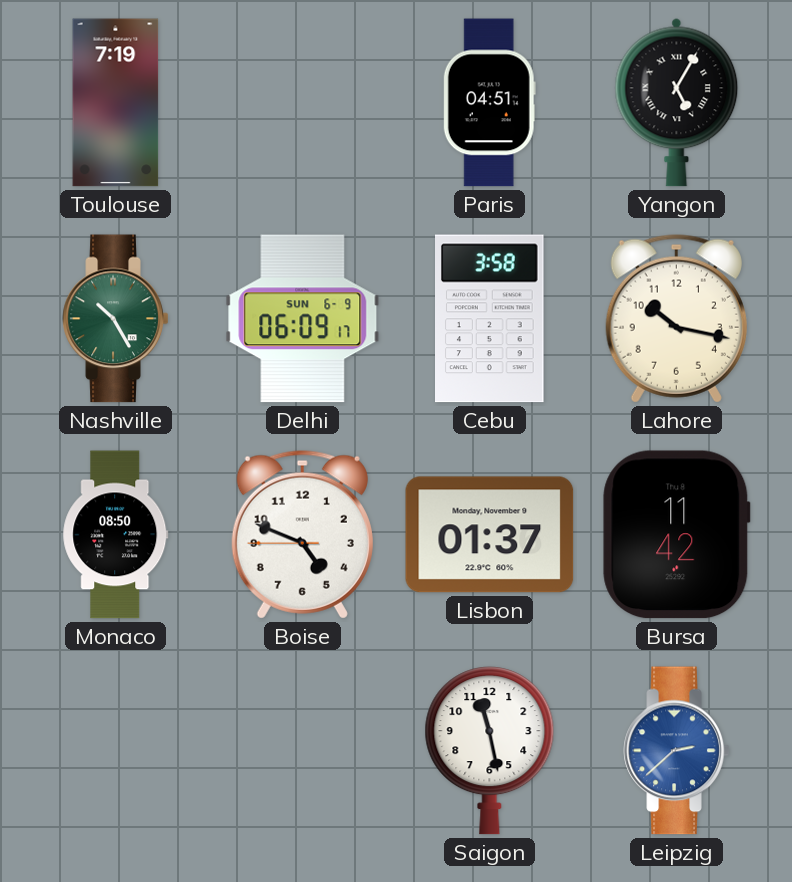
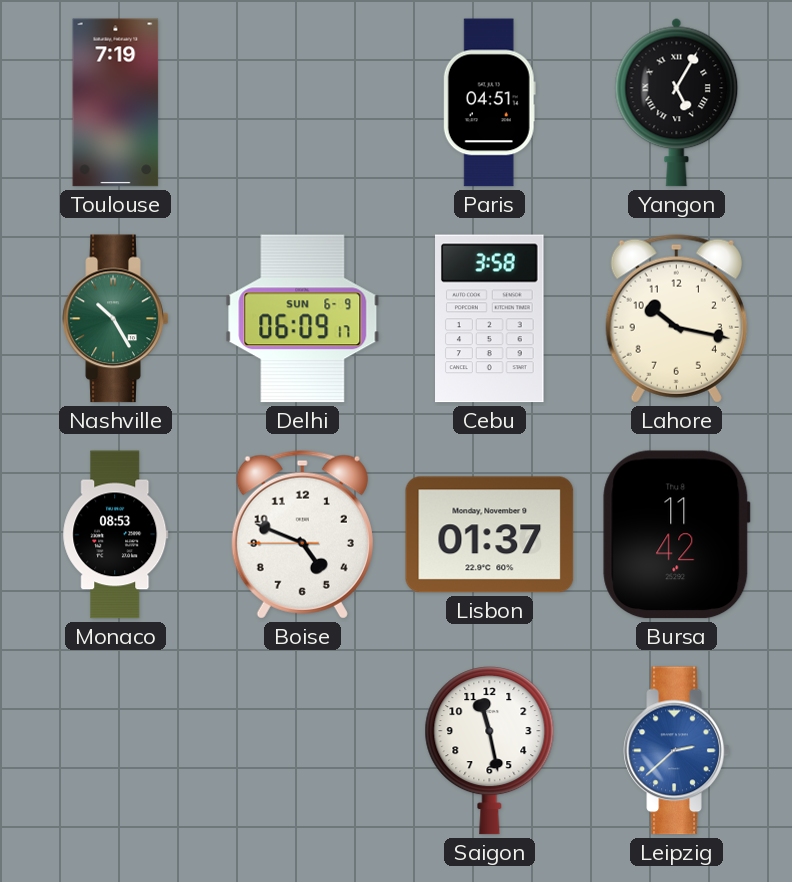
Monaco: 08:50 -> 08:53
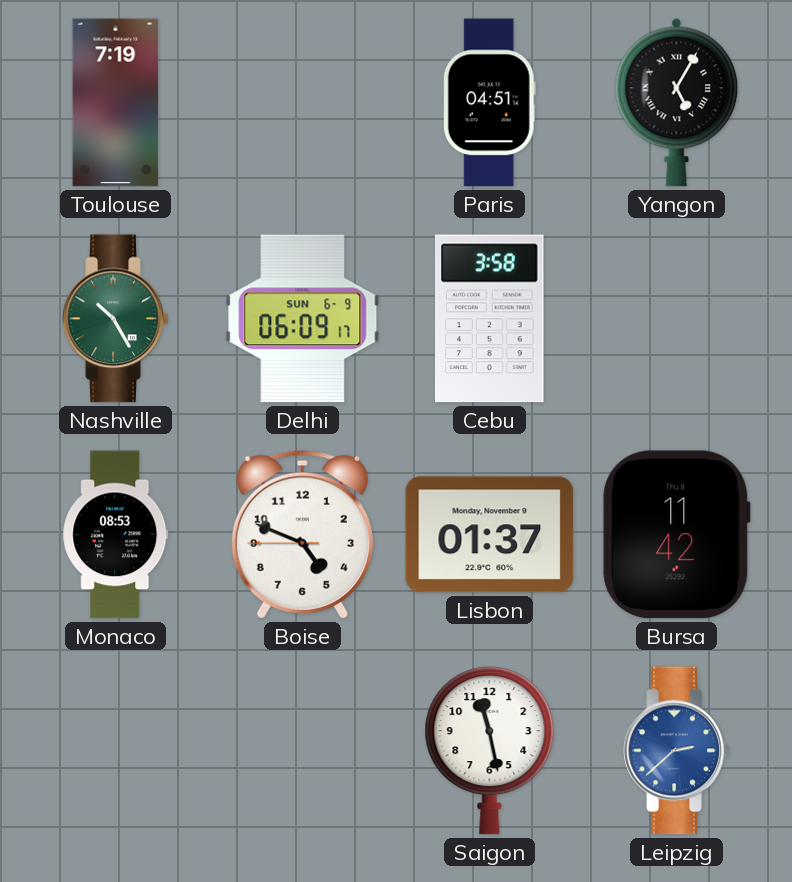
Lahore: 10:17 -> none
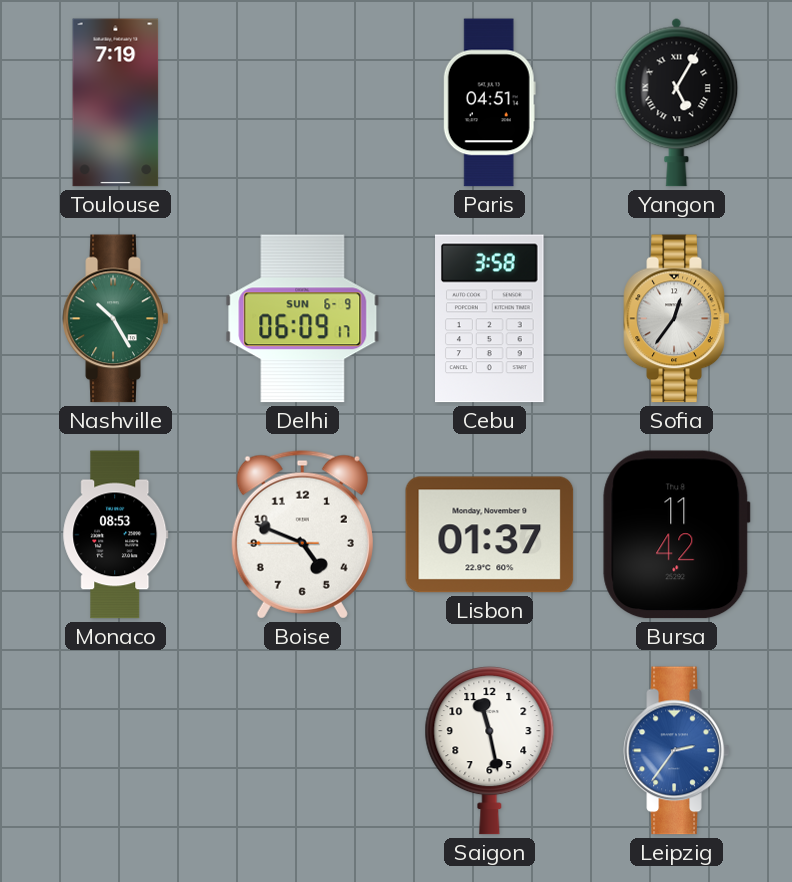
Sofia: none -> 12:36
Leipzig: 2:38 -> 2:36
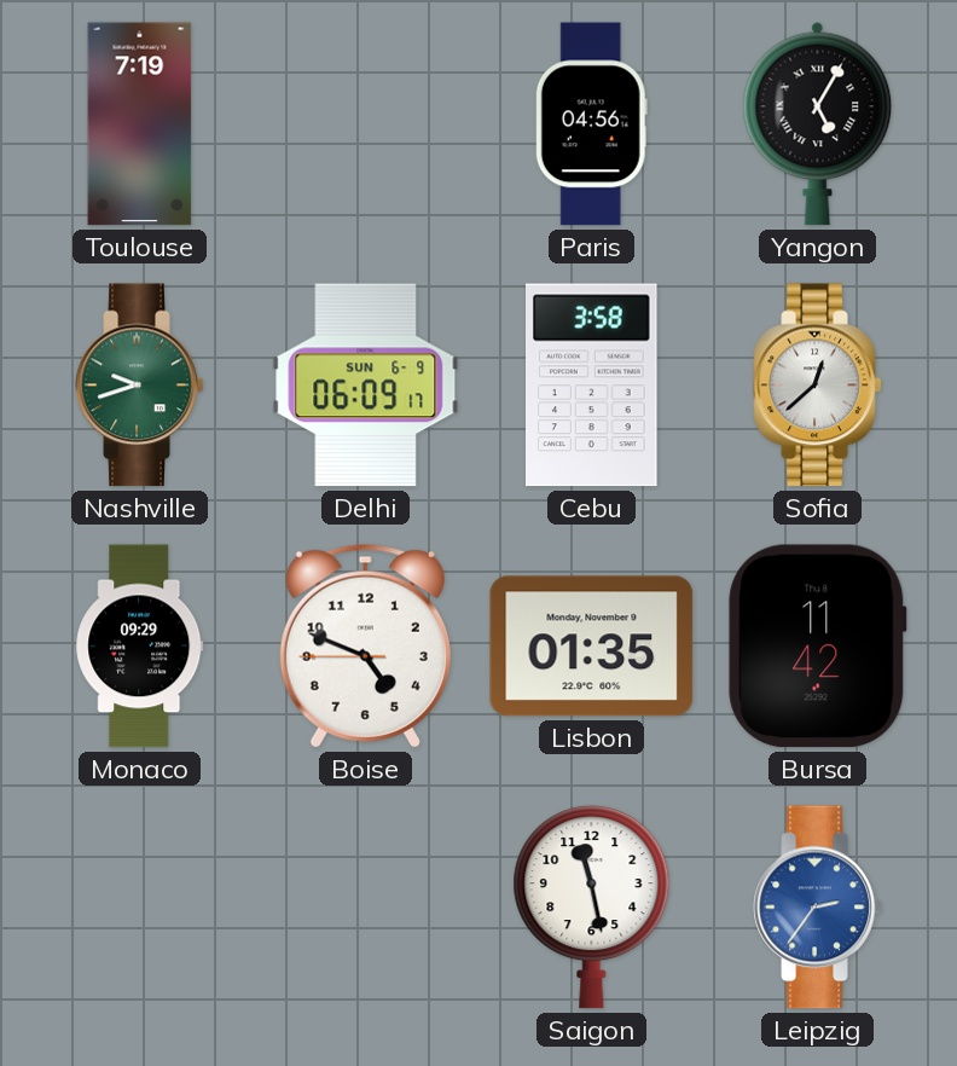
Paris: 04:51 -> 04:56
Nashville: 10:25 -> 9:42
Sofia: 12:36 -> 12:38
Monaco: 08:53 -> 09:29
Lisbon: 01:37 -> 01:35
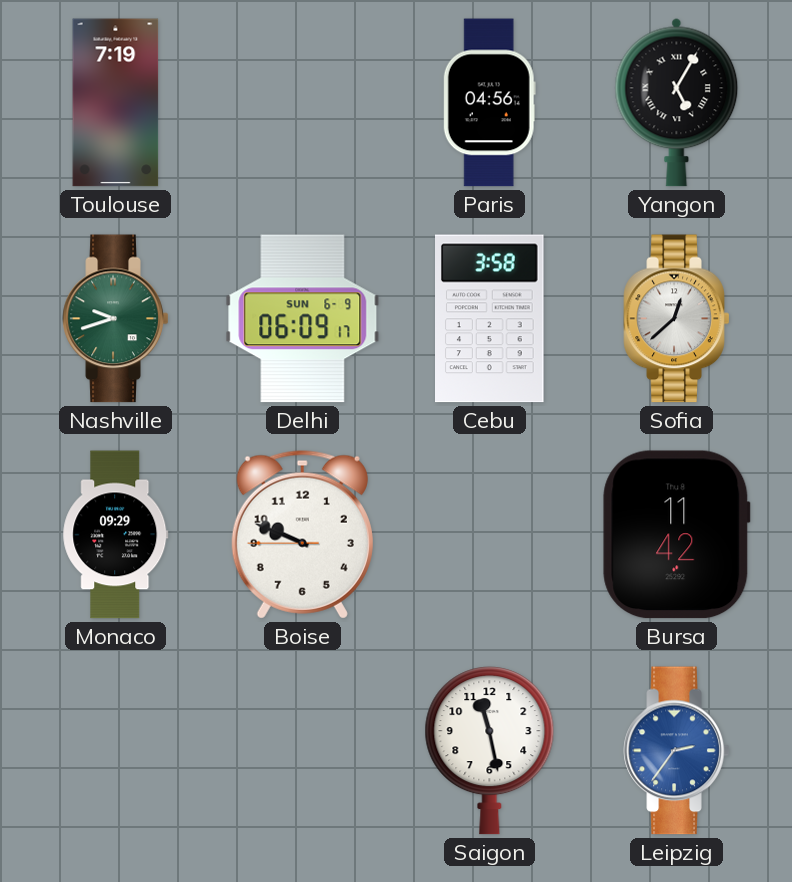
Boise: 4:48 -> 9:48
Lisbon: 01:35 -> none
